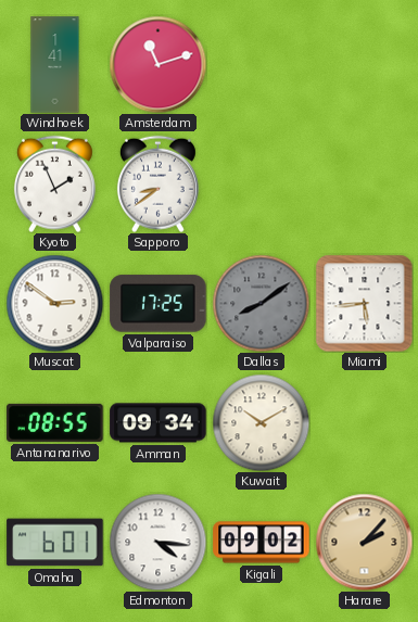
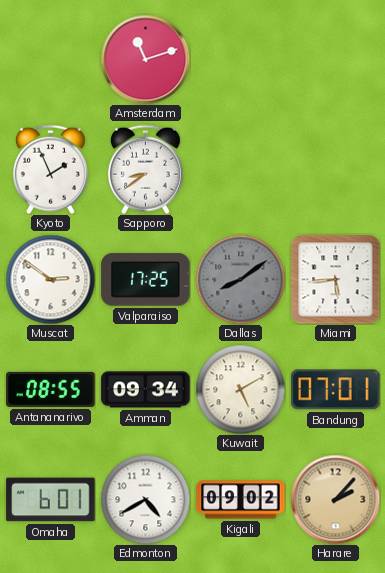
Windhoek: 1:41 -> none
Kuwait: 10:10 -> 5:10
Bandung: none -> 07:01
Edmonton: 4:16 -> 4:40
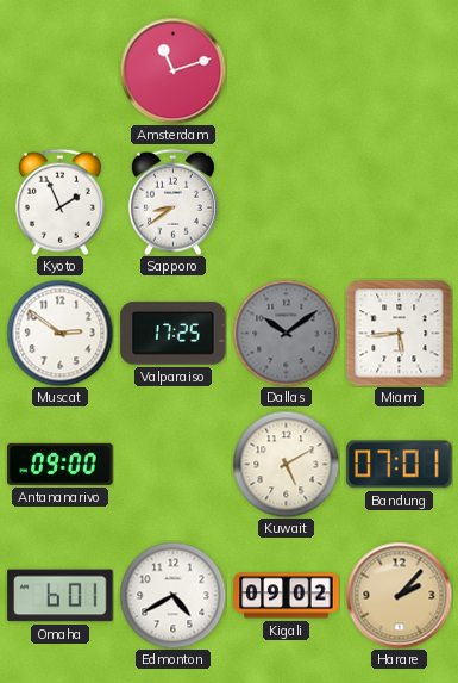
Dallas: 8:09 -> 10:09
Antananarivo: 08:55 -> 09:00
Amman: 09:34 -> none
